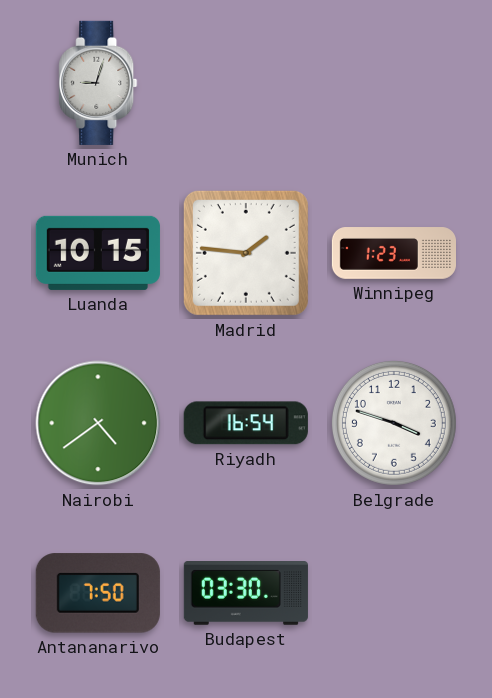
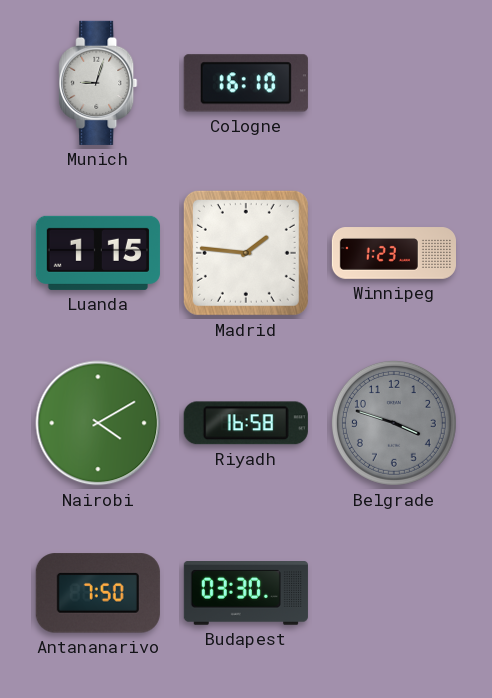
Cologne: none -> 16:10
Luanda: 10:15 -> 1:15
Nairobi: 4:39 -> 4:10
Riyadh: 16:54 -> 16:58
Belgrade dial: white -> grey
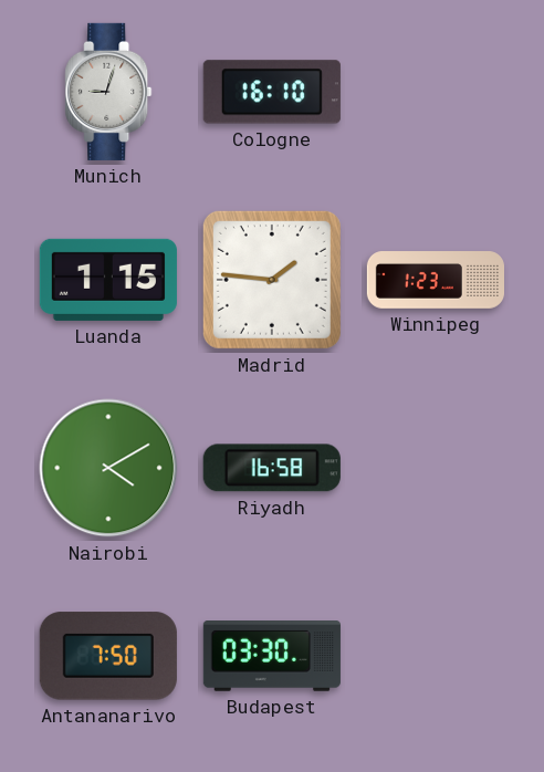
Belgrade: 3:48 -> none
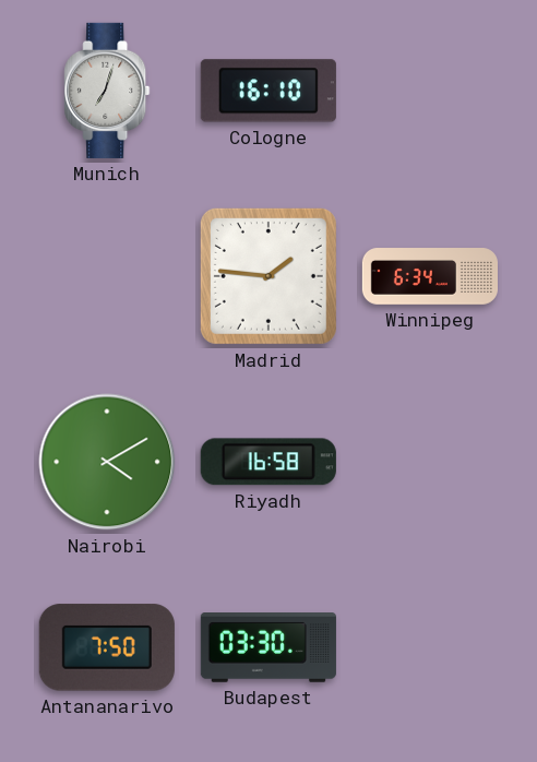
Munich: 9:03 -> 7:03
Luanda: 1:15 -> none
Winnipeg: 1:23 -> 6:34
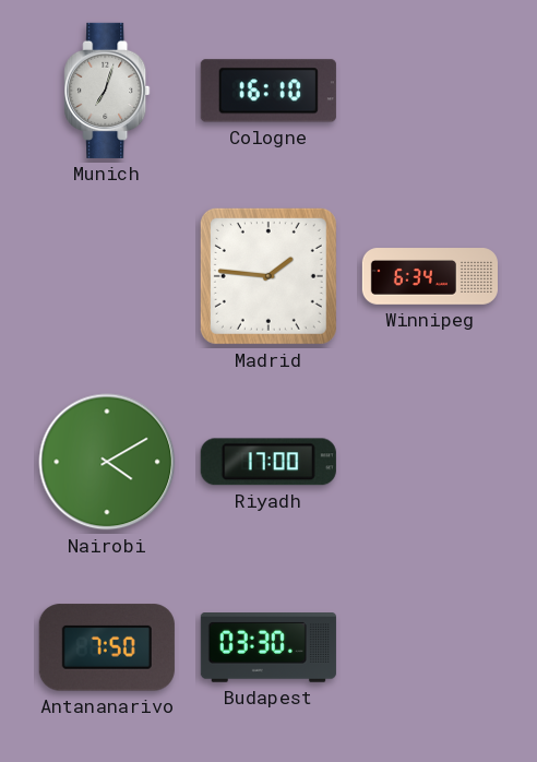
Riyadh: 16:58 -> 17:00
